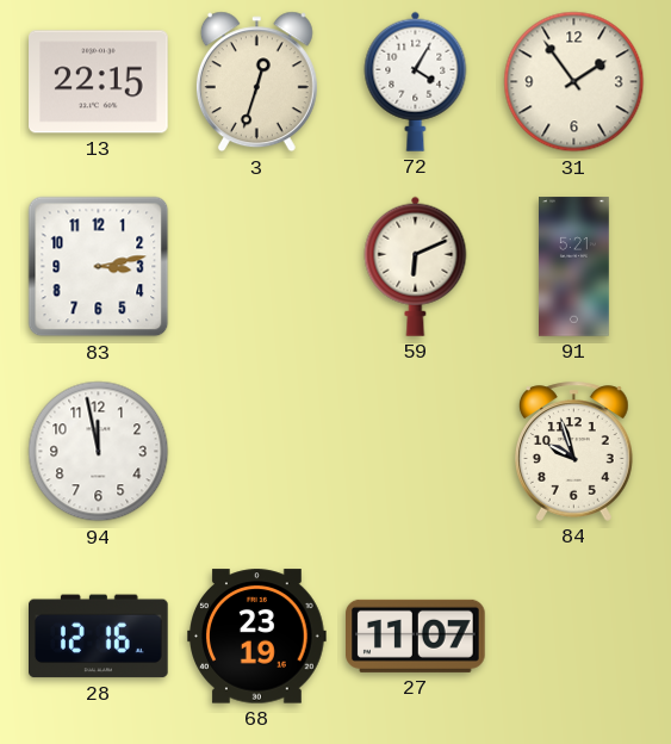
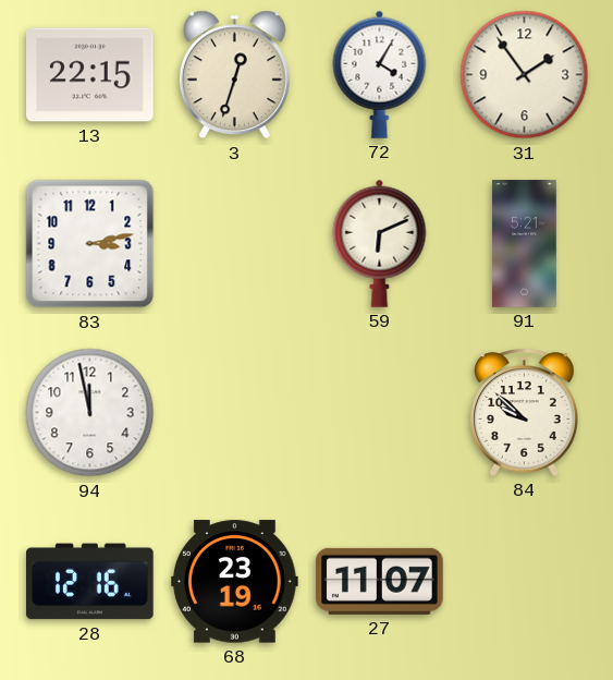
84: 9:57 -> 9:52
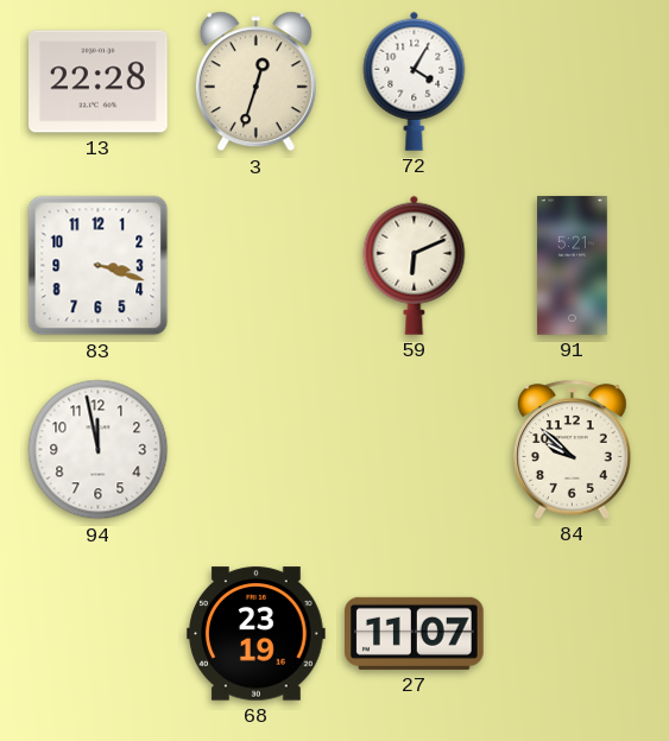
13: 22:15 -> 22:28
31: 1:54 -> none
83: 3:13 -> 3:18
28: 12:16 -> none
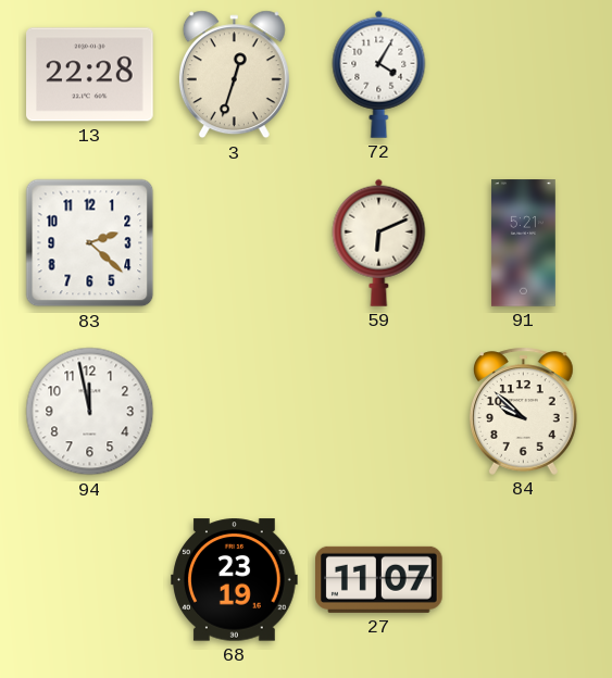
83: 3:18 -> 2:22
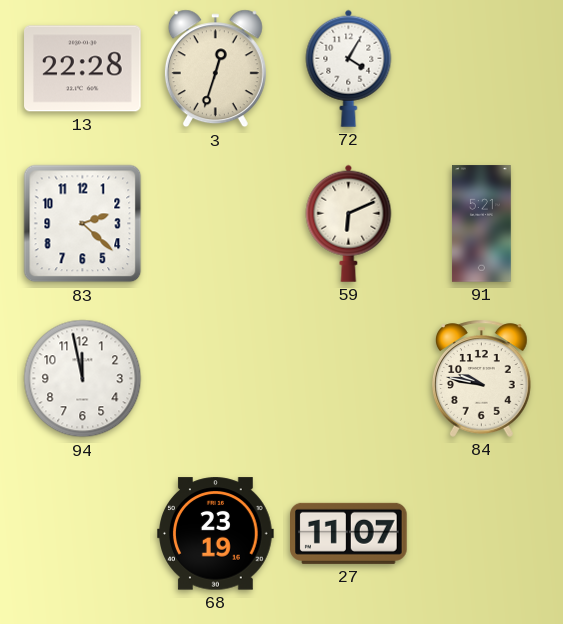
84: 9:52 -> 9:47
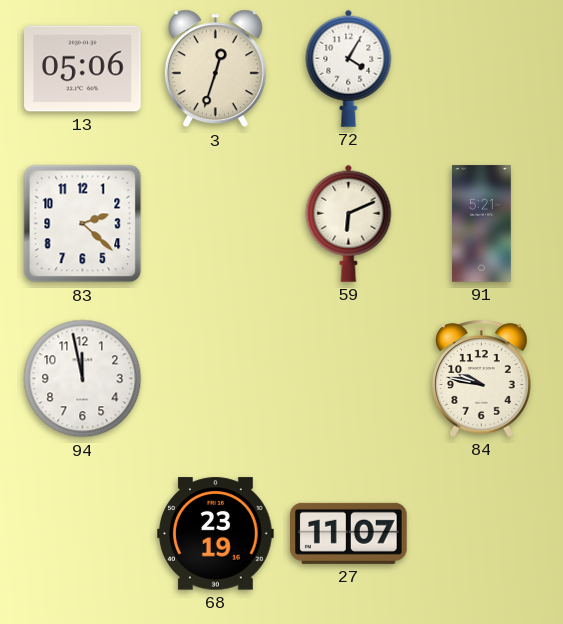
13: 22:28 -> 05:06
